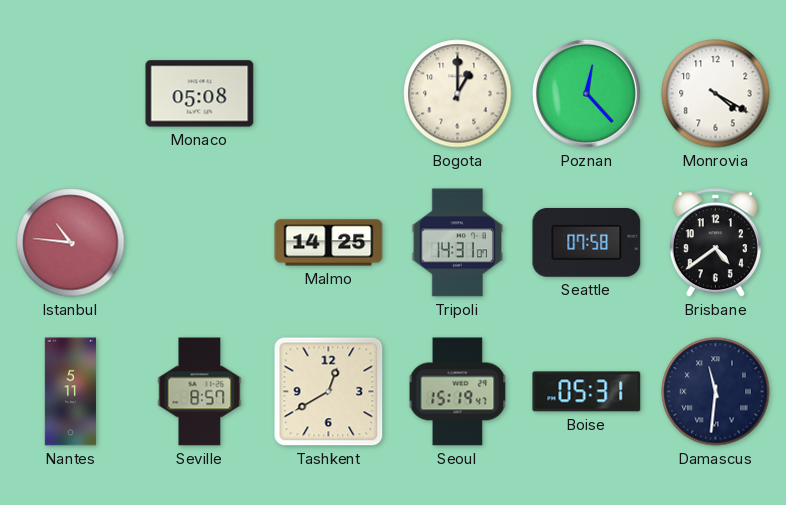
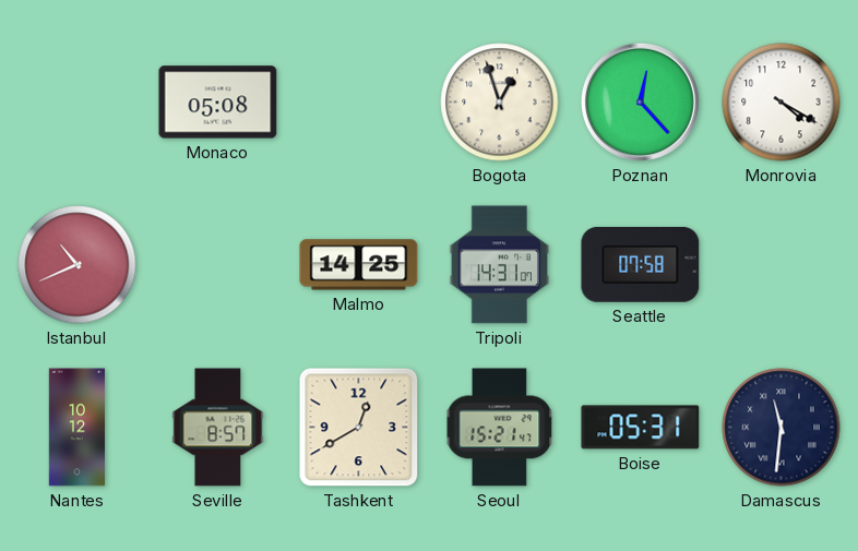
Bogota: 1:00 -> 12:57
Istanbul: 10:46 -> 10:41
Brisbane: 4:39 -> none
Nantes: 5:11 -> 10:12
Seoul: 15:19 -> 15:21
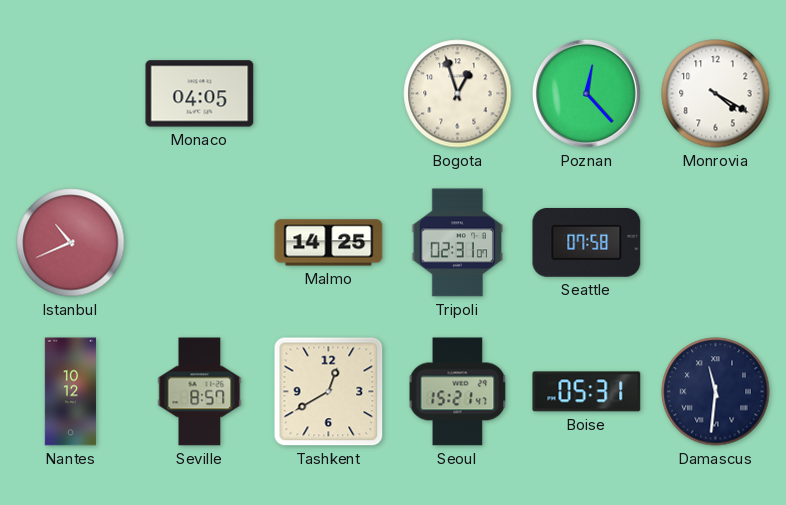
Monaco: 05:08 -> 04:05
Tripoli: 14:31 -> 02:31
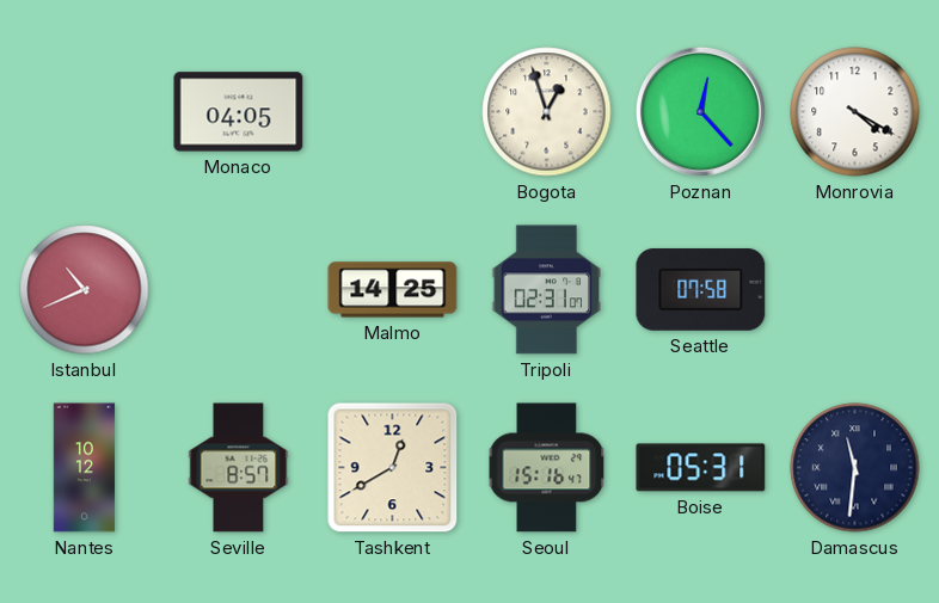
Seoul: 15:21 -> 15:16
